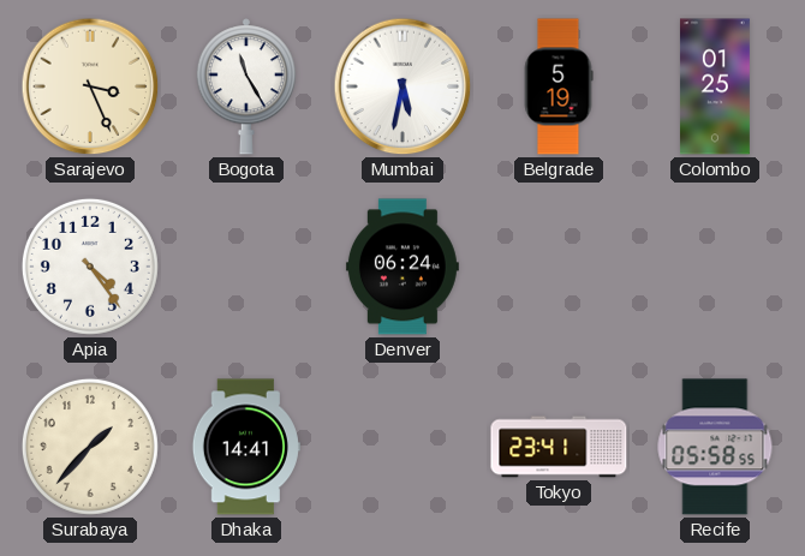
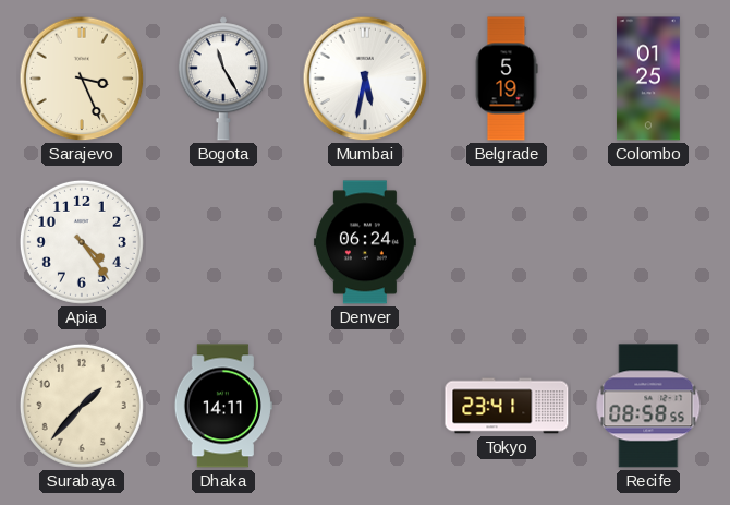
Dhaka: 14:41 -> 14:11
Recife: 05:58 -> 08:58
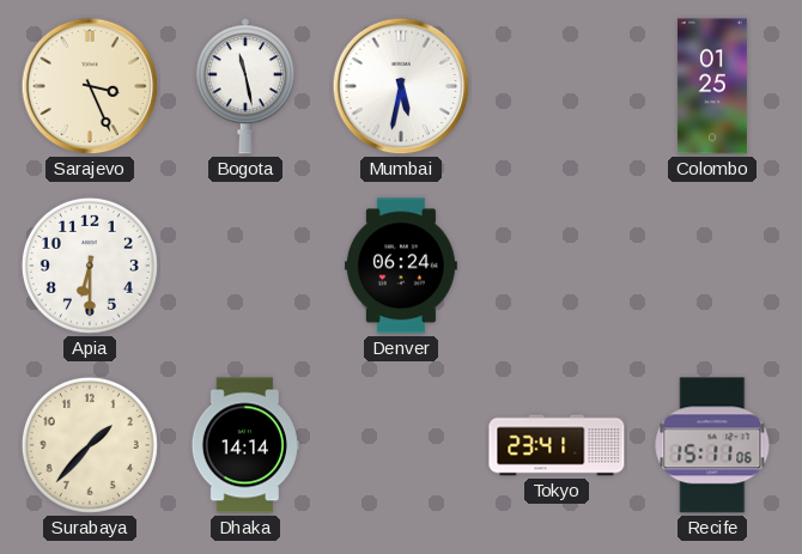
Bogota: 11:25 -> 11:28
Belgrade: 5:19 -> none
Apia: 4:24 -> 6:30
Dhaka: 14:11 -> 14:14
Recife: 08:58 -> 15:11
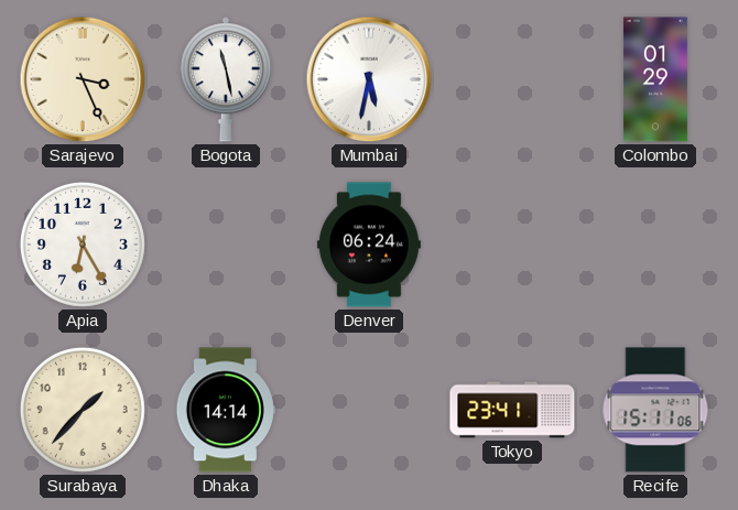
Colombo: 01:25 -> 01:29
Apia: 6:30 -> 6:25
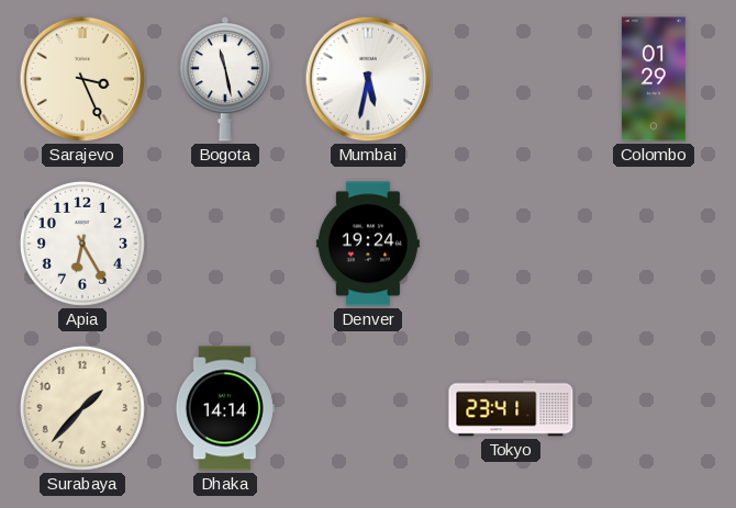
Denver: 06:24 -> 19:24
Recife: 15:11 -> none
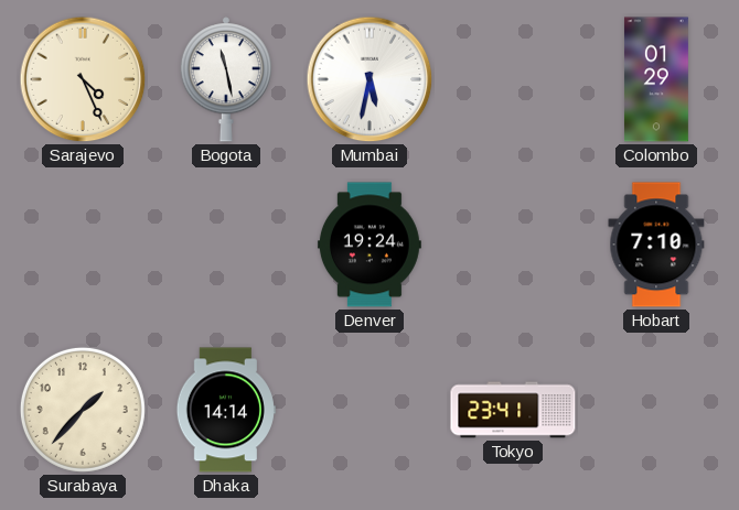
Sarajevo: 3:26 -> 4:26
Apia: 6:25 -> none
Hobart: none -> 7:10
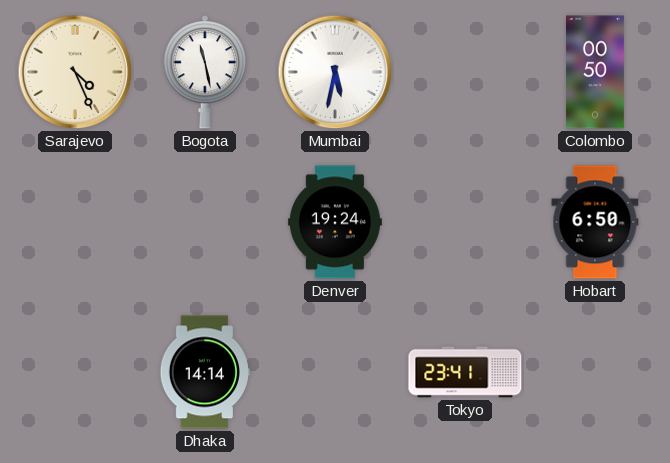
Colombo: 01:29 -> 00:50
Hobart: 7:10 -> 6:50
Surabaya: 1:37 -> none
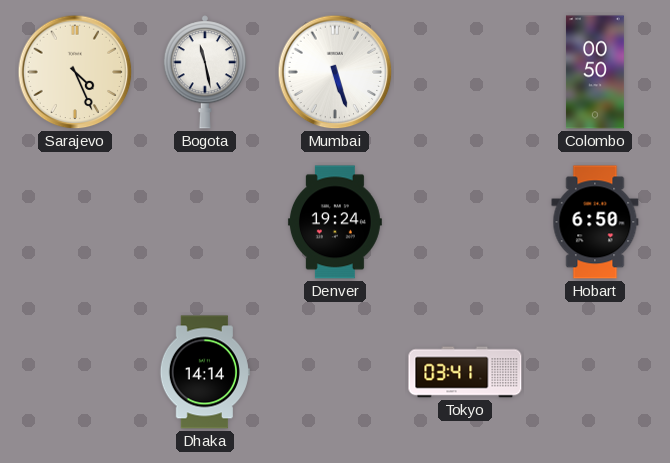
Mumbai: 5:32 -> 5:27
Tokyo: 23:41 -> 03:41
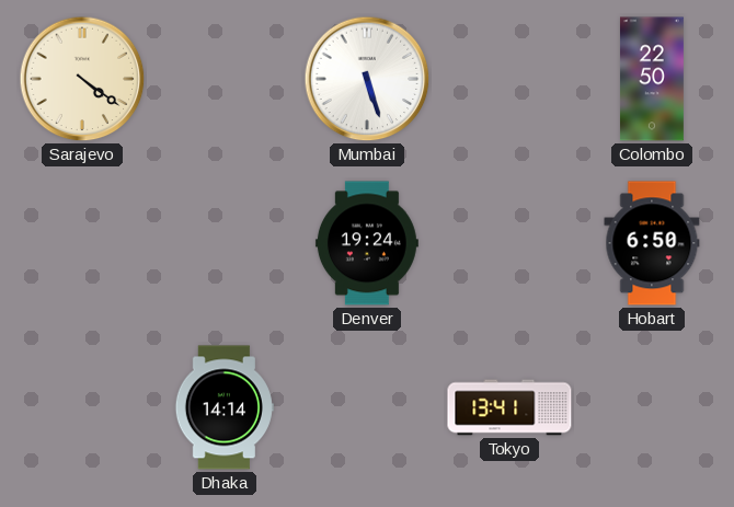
Sarajevo: 4:26 -> 4:21
Bogota: 11:28 -> none
Colombo: 00:50 -> 22:50
Tokyo: 03:41 -> 13:41
